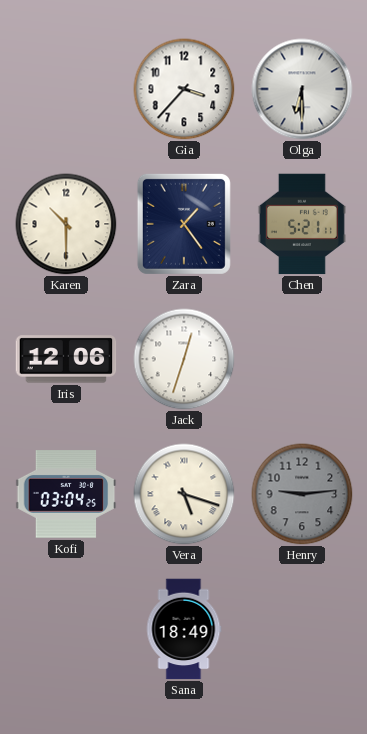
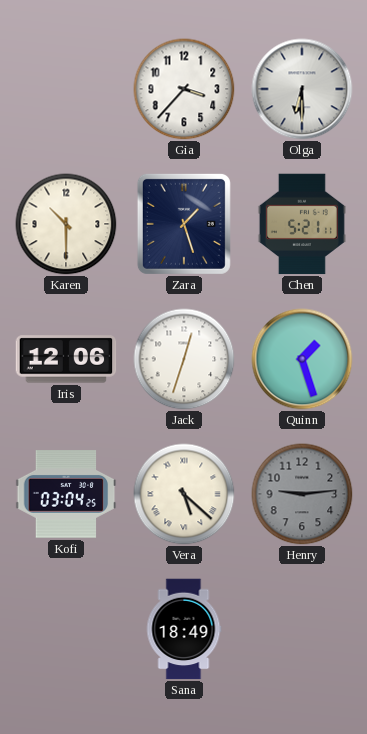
Zara: 1:24 -> 1:27
Quinn: none -> 1:27
Vera: 5:18 -> 5:22
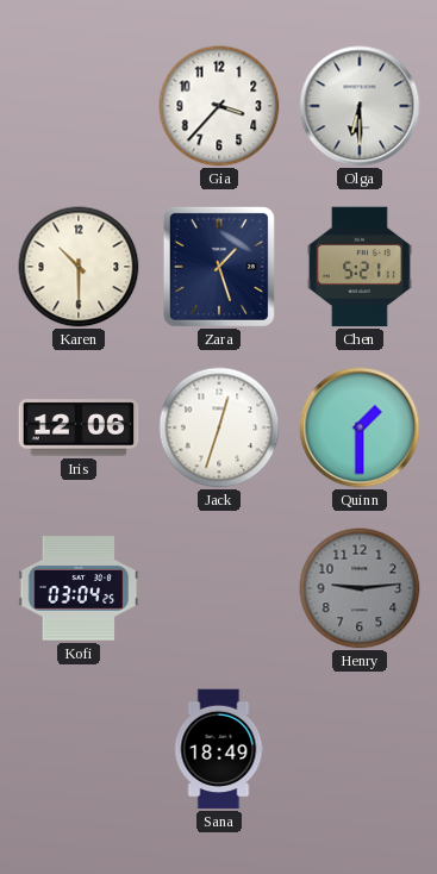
Quinn: 1:27 -> 1:30
Vera: 5:22 -> none
